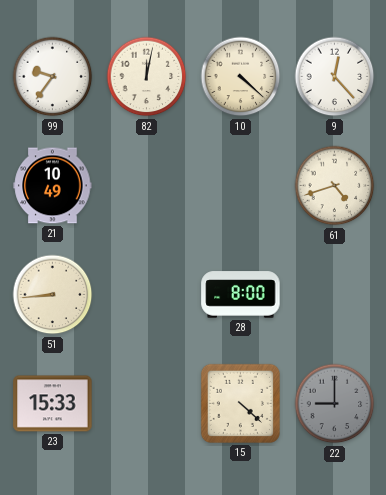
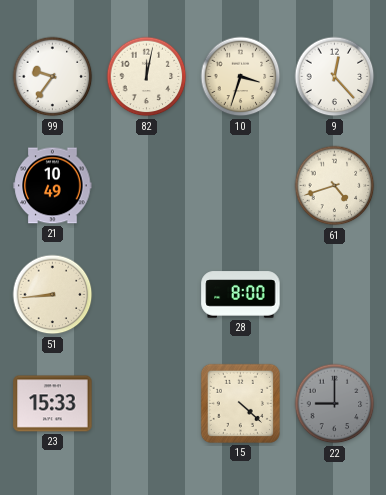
10: 4:22 -> 3:33
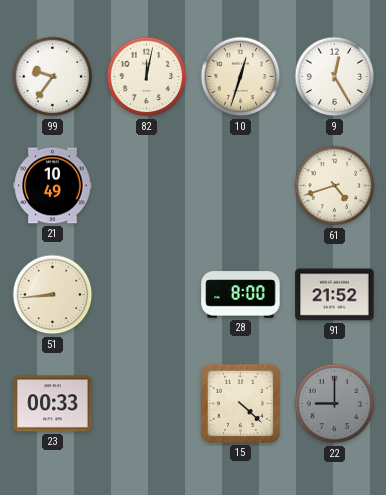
10: 3:33 -> 12:33
9: 12:23 -> 12:25
91: none -> 21:52
23: 15:33 -> 00:33
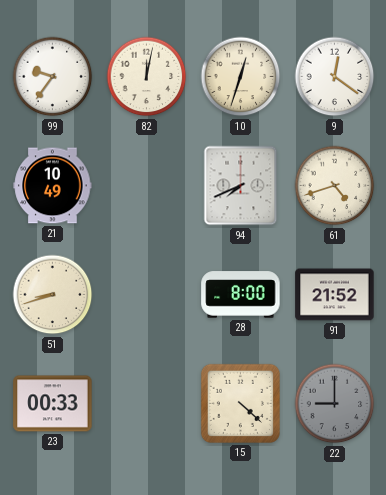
9: 12:25 -> 12:21
94: none -> 7:41
51: 8:44 -> 8:42
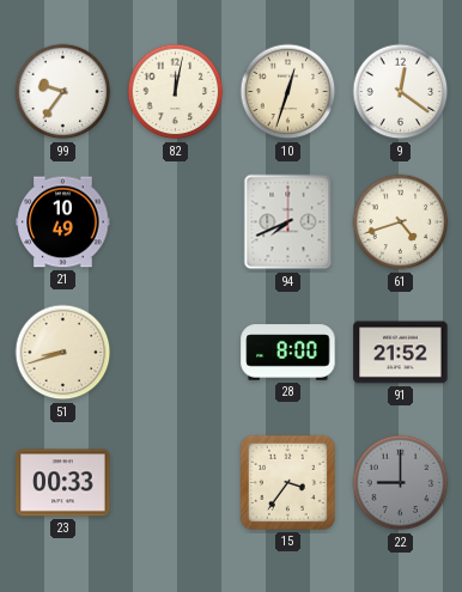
15: 4:22 -> 3:36
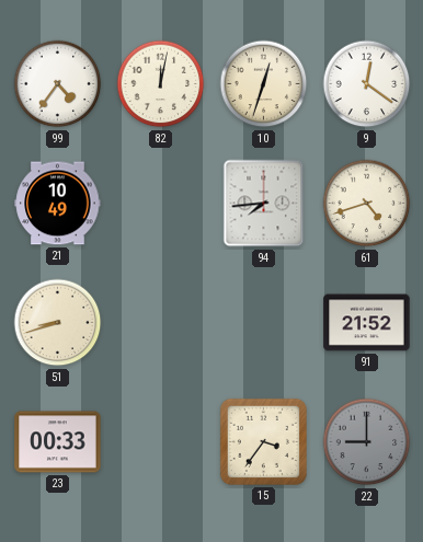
99: 9:36 -> 4:36
94: 7:41 -> 7:44
28: 8:00 -> none
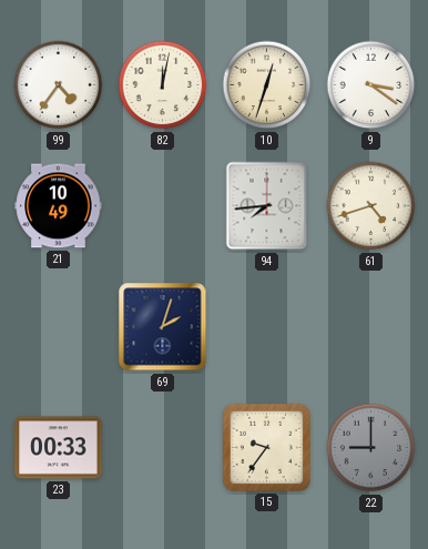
9: 12:21 -> 3:21
51: 8:42 -> none
69: none -> 2:03
91: 21:52 -> none
15: 3:36 -> 9:36
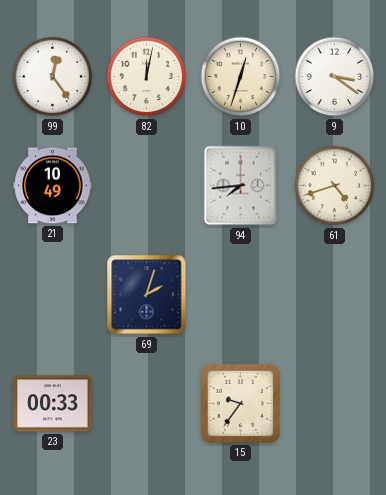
99: 4:36 -> 12:24
22: 9:00 -> none
